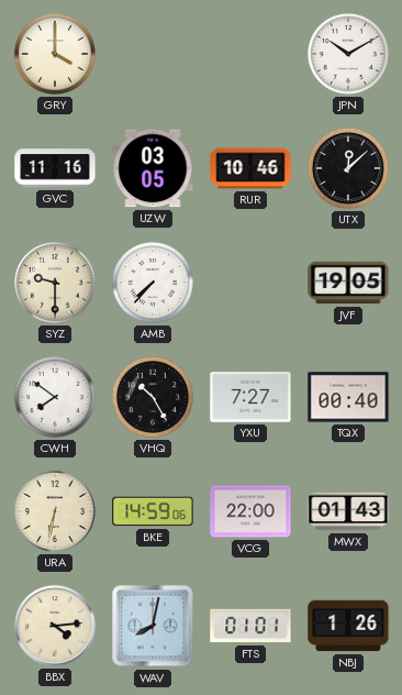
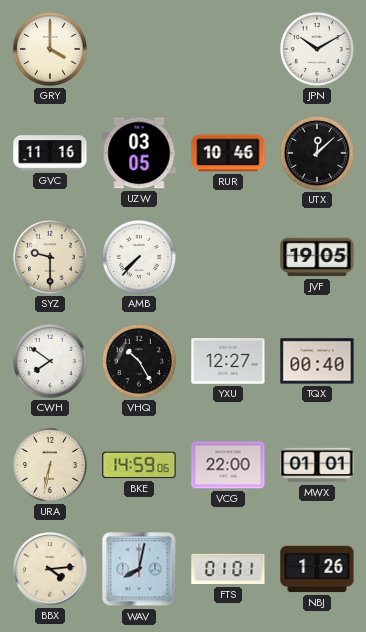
YXU: 7:27 -> 12:27
MWX: 01:43 -> 01:01
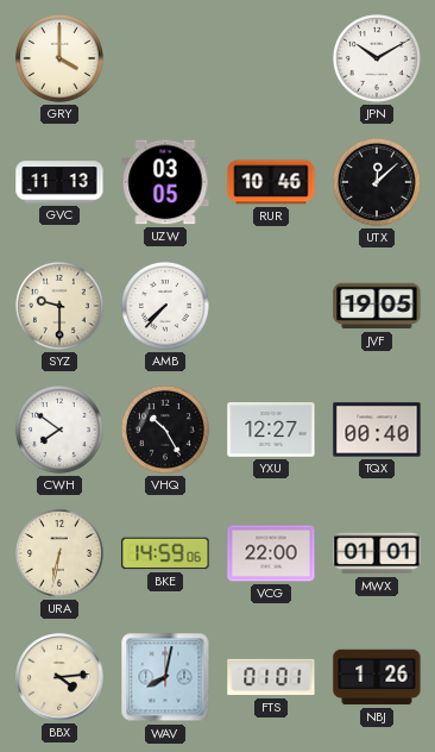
GVC: 11:16 -> 11:13
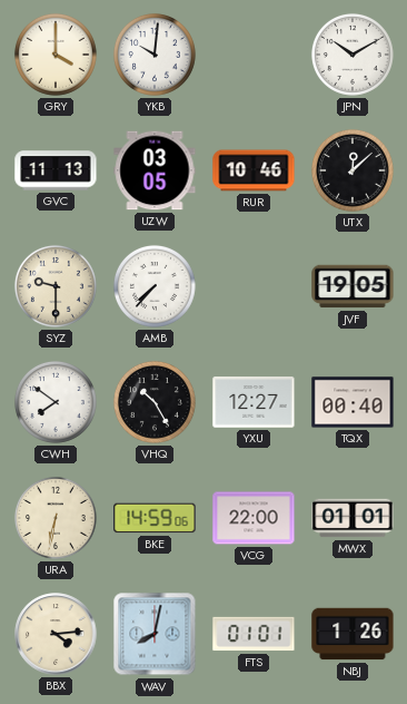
YKB: none -> 10:01
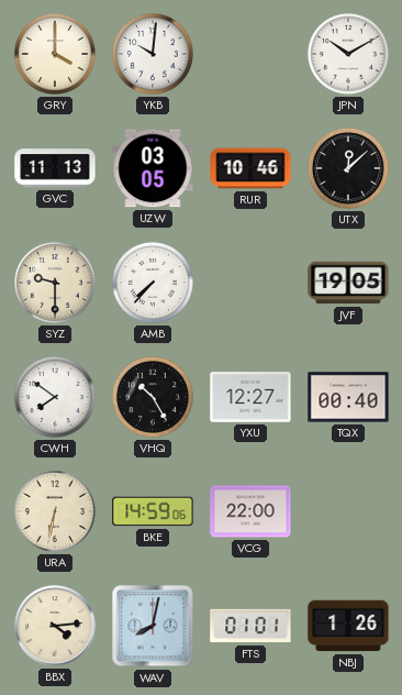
MWX: 01:01 -> none
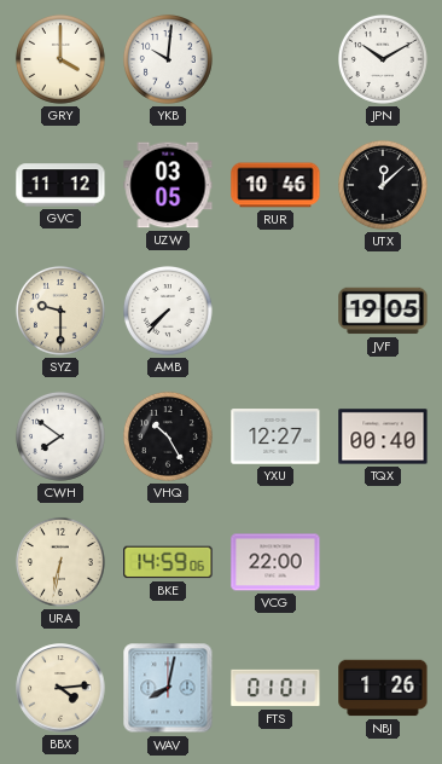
GVC: 11:13 -> 11:12
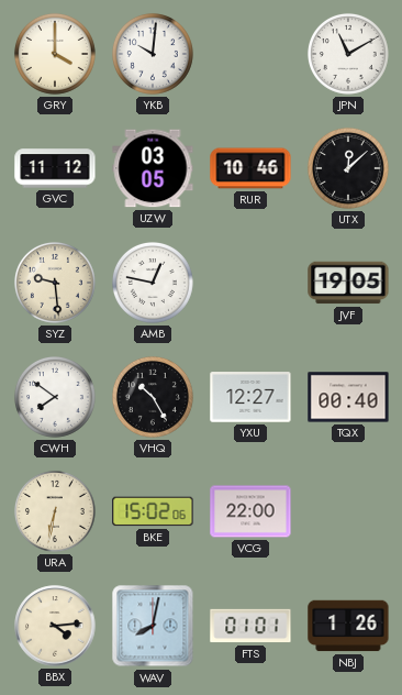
JPN: 10:10 -> 11:10
SYZ: 9:30 -> 9:29
AMB: 7:37 -> 12:47
BKE: 14:59 -> 15:02
